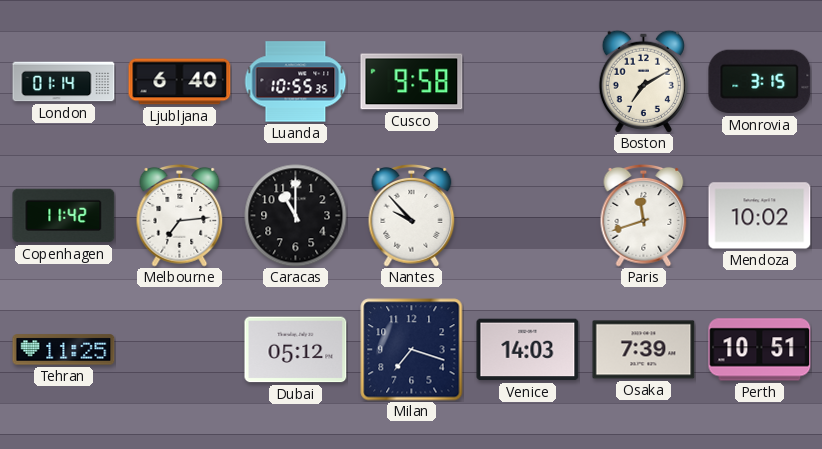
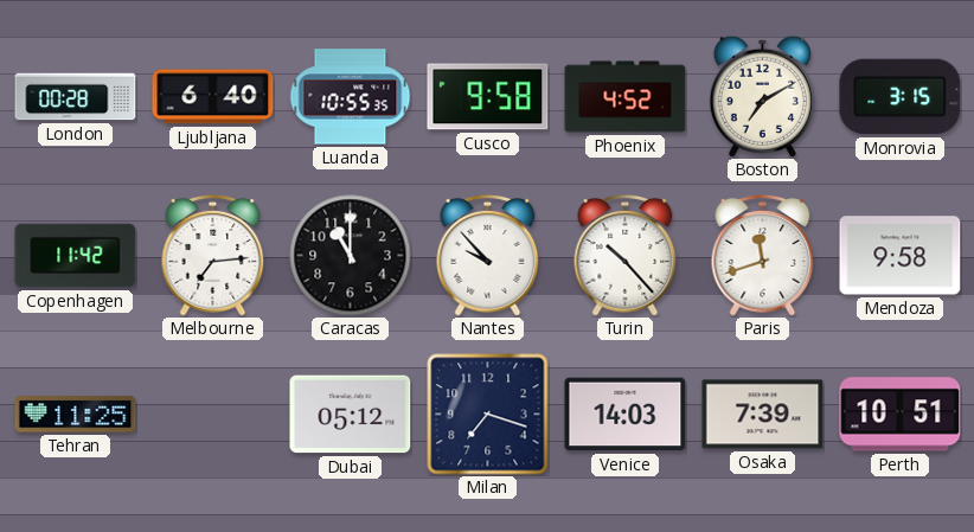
London: 01:14 -> 00:28
Phoenix: none -> 4:52
Turin: none -> 10:23
Mendoza: 10:02 -> 9:58
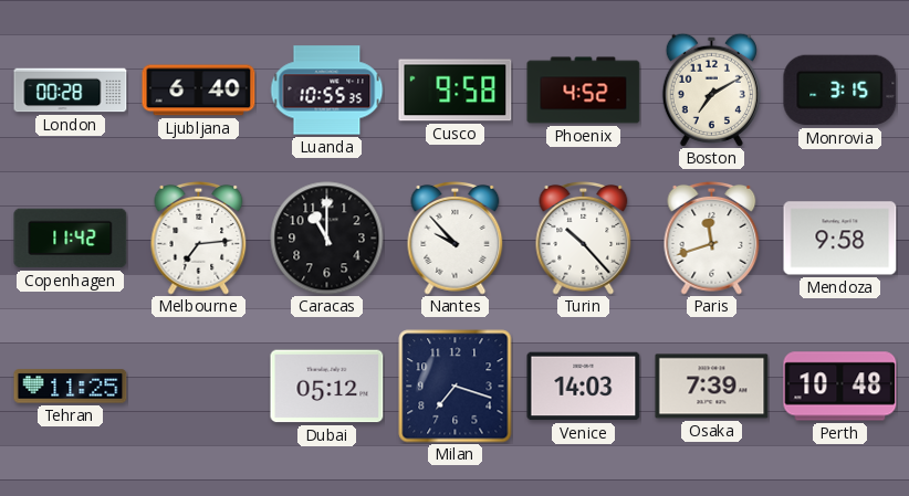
Perth: 10:51 -> 10:48
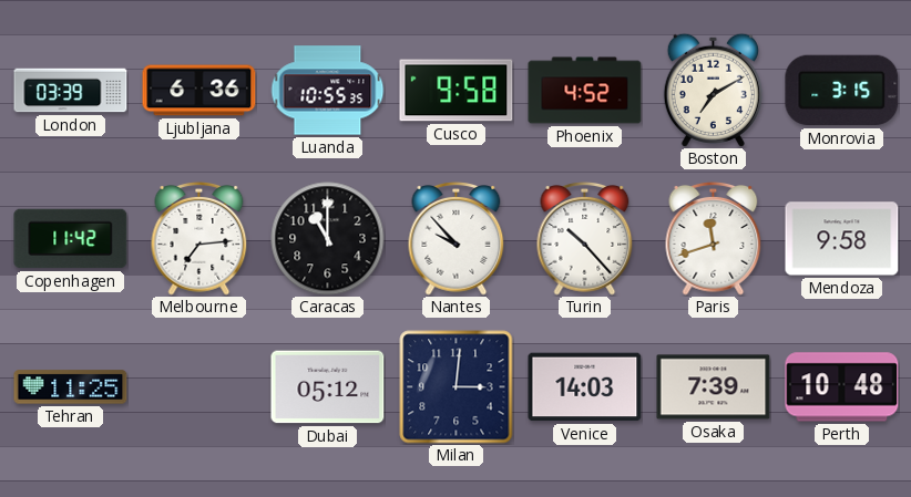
London: 00:28 -> 03:39
Ljubljana: 6:40 -> 6:36
Milan: 7:18 -> 3:01
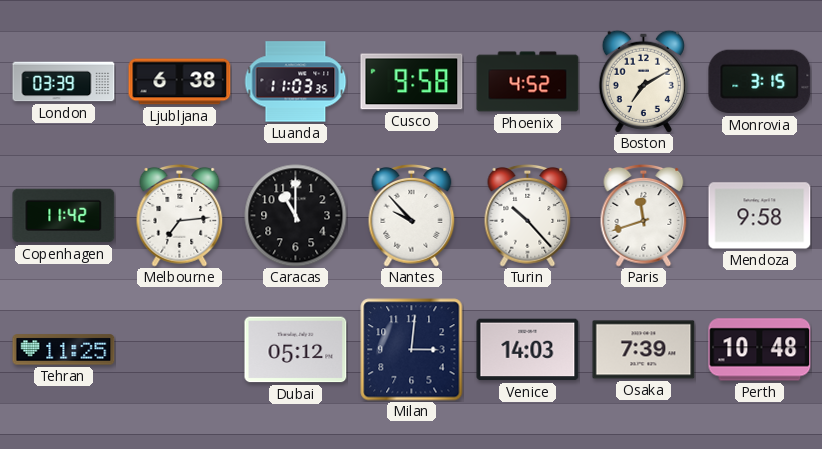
Ljubljana: 6:36 -> 6:38
Luanda: 10:55 -> 11:03
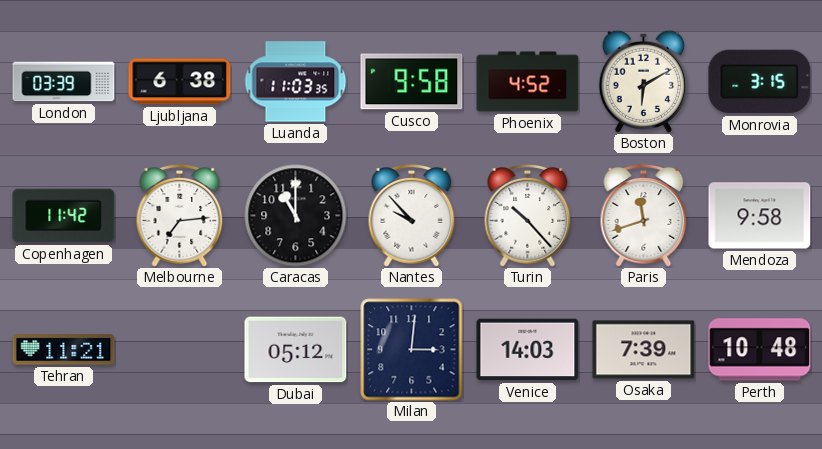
Boston: 7:10 -> 6:10
Tehran: 11:25 -> 11:21
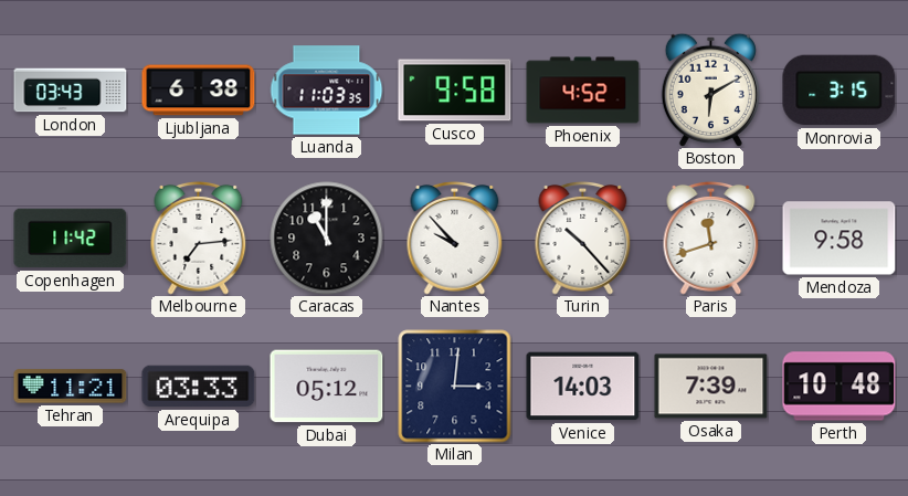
London: 03:39 -> 03:43
Arequipa: none -> 03:33
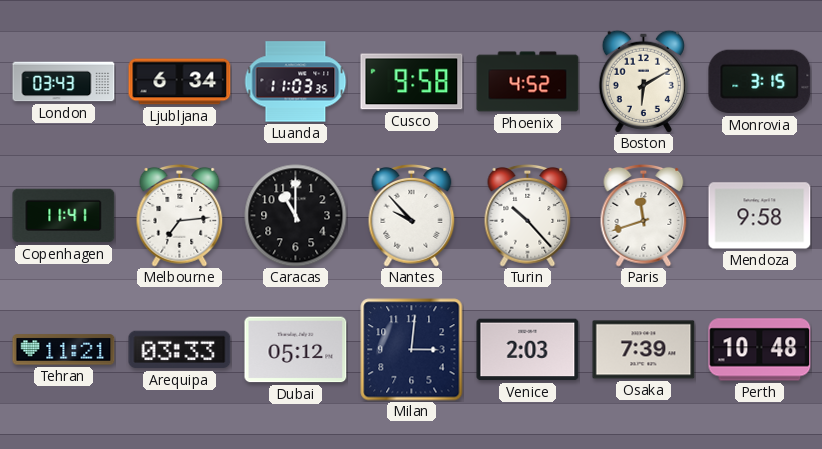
Ljubljana: 6:38 -> 6:34
Copenhagen: 11:42 -> 11:41
Venice: 14:03 -> 2:03
